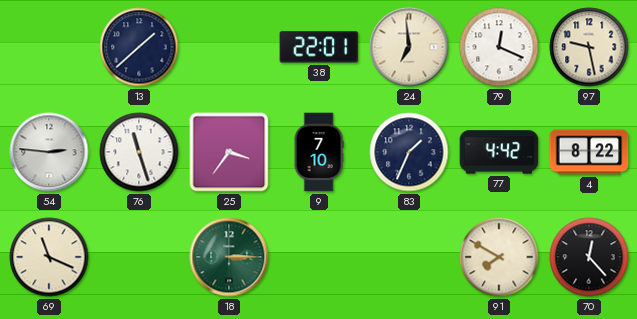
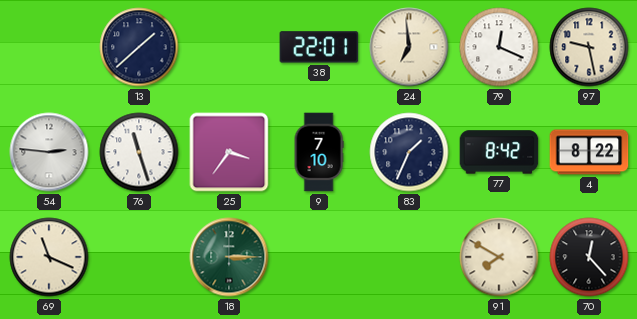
77: 4:42 -> 8:42
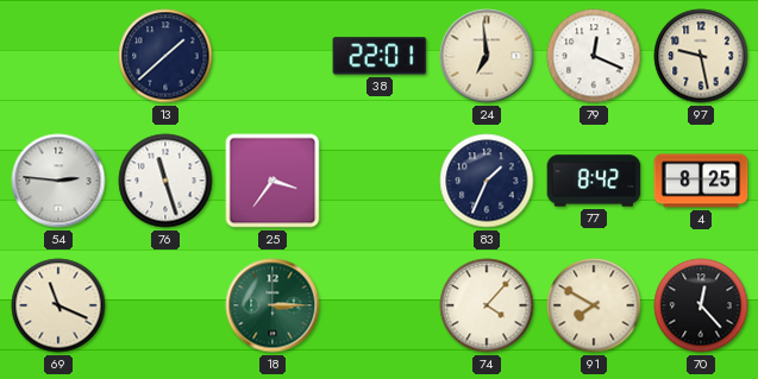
9: 7:10 -> none
4: 8:22 -> 8:25
74: none -> 4:07
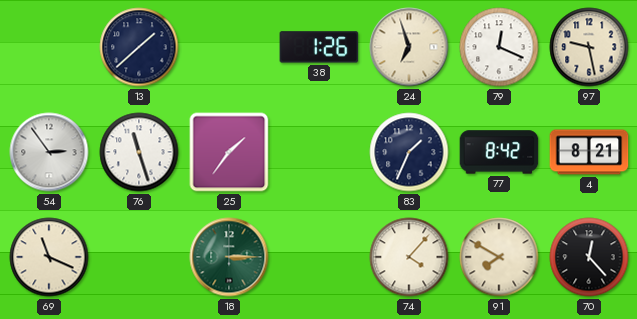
38: 22:01 -> 1:26
24: 6:59 -> 6:57
54: 2:46 -> 2:54
25: 3:36 -> 1:36
4: 8:25 -> 8:21
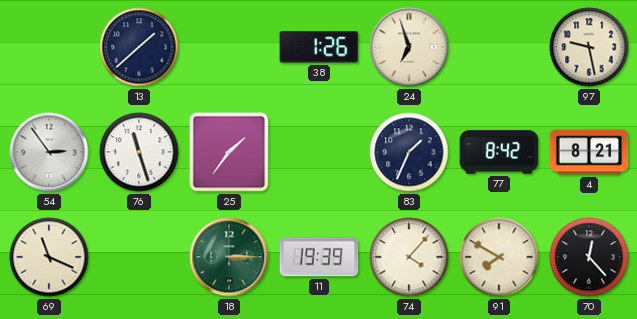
79: 12:19 -> none
11: none -> 19:39
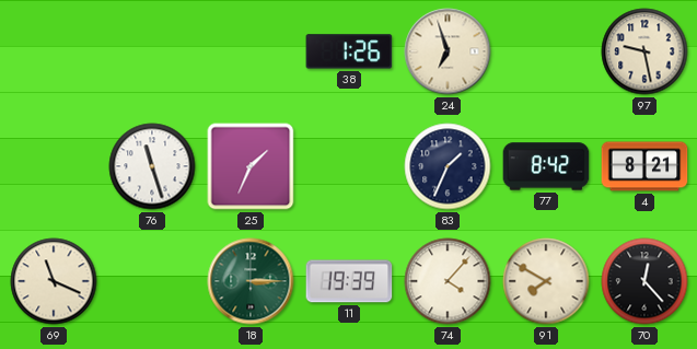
13: 1:38 -> none
54: 2:54 -> none
25: 1:36 -> 1:34
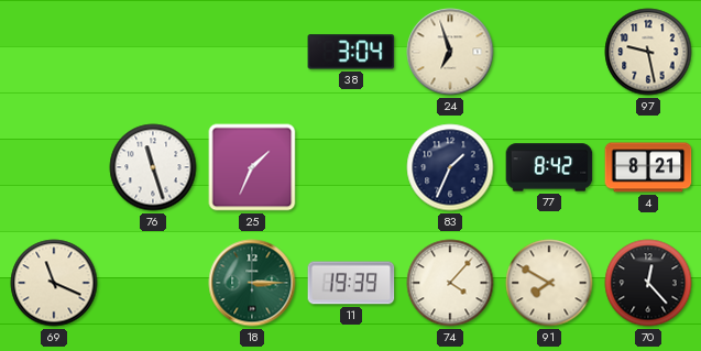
38: 1:26 -> 3:04
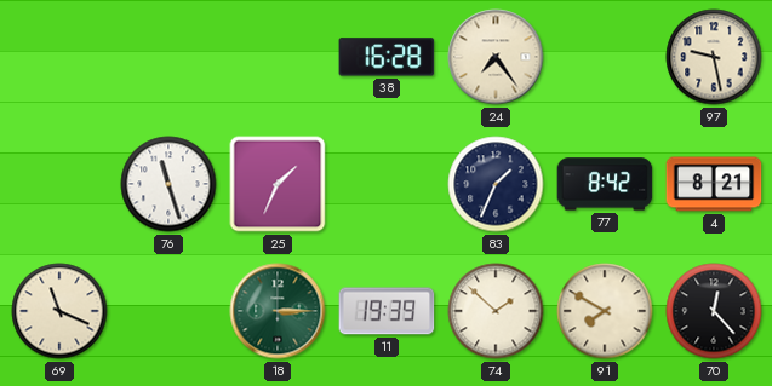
38: 3:04 -> 16:28
24: 6:57 -> 7:24
74: 4:07 -> 1:52
